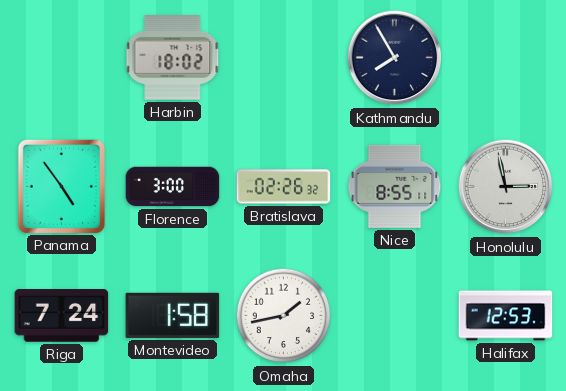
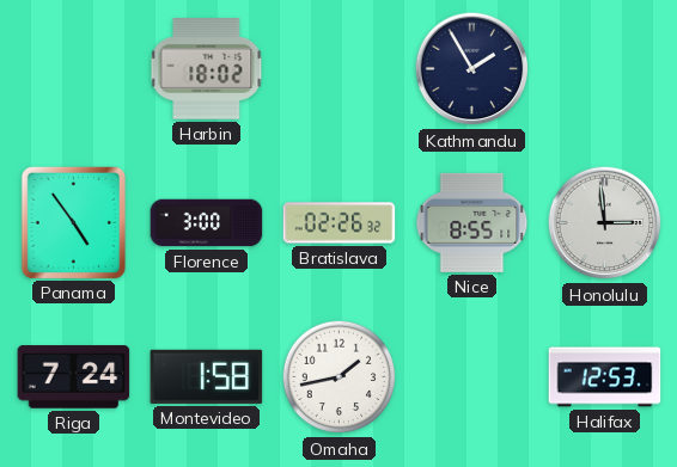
Kathmandu: 7:55 -> 1:55
Honolulu: 2:58 -> 2:59
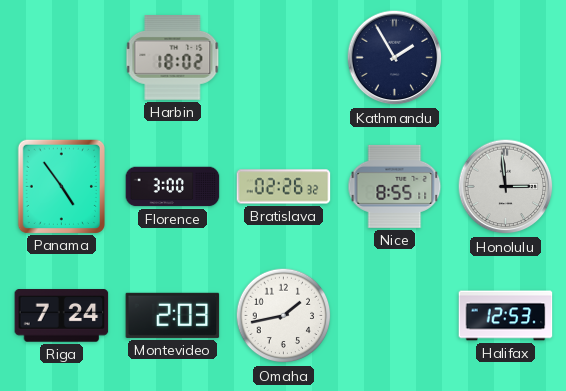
Montevideo: 1:58 -> 2:03
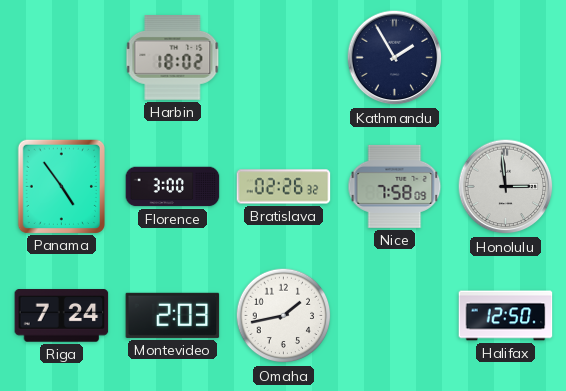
Nice: 8:55 -> 7:58
Halifax: 12:53 -> 12:50
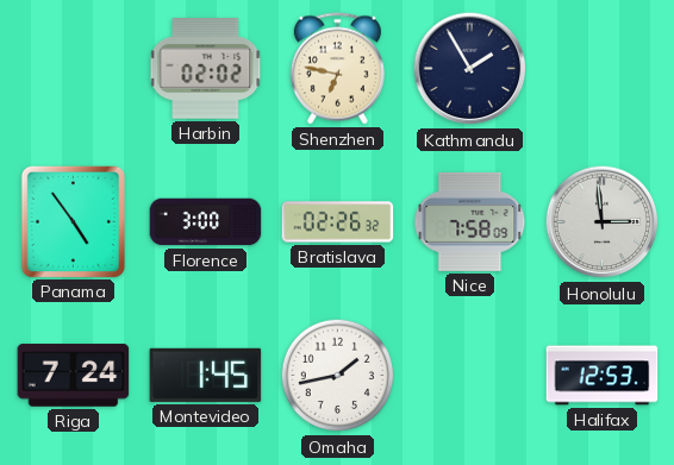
Harbin: 18:02 -> 02:02
Shenzhen: none -> 6:47
Montevideo: 2:03 -> 1:45
Halifax: 12:50 -> 12:53
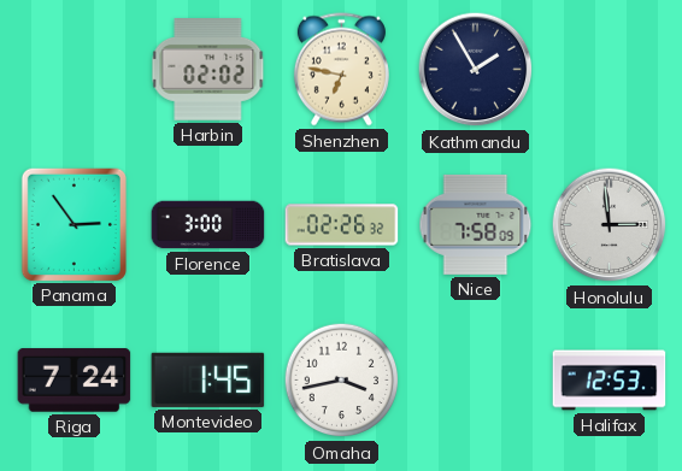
Panama: 4:54 -> 2:54
Omaha: 1:43 -> 3:43
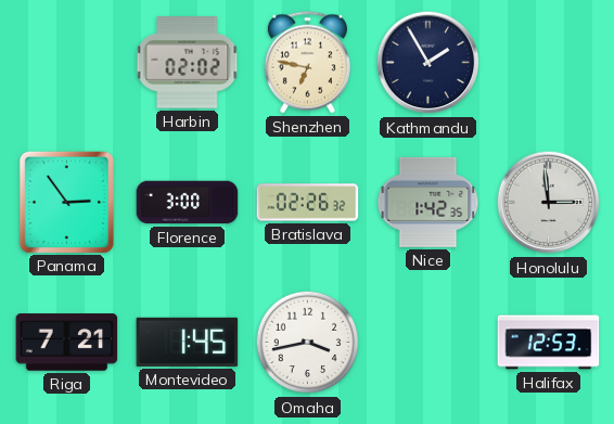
Nice: 7:58 -> 1:42
Riga: 7:24 -> 7:21
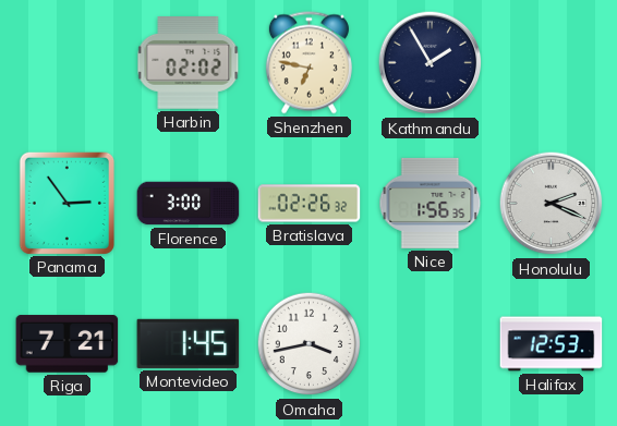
Nice: 1:42 -> 1:56
Honolulu: 2:59 -> 2:19
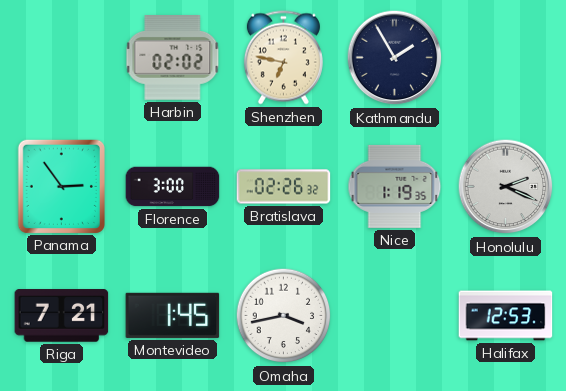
Nice: 1:56 -> 1:19
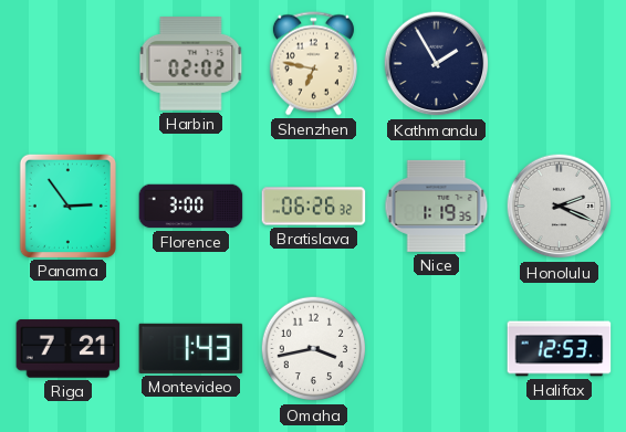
Bratislava: 02:26 -> 06:26
Montevideo: 1:45 -> 1:43
